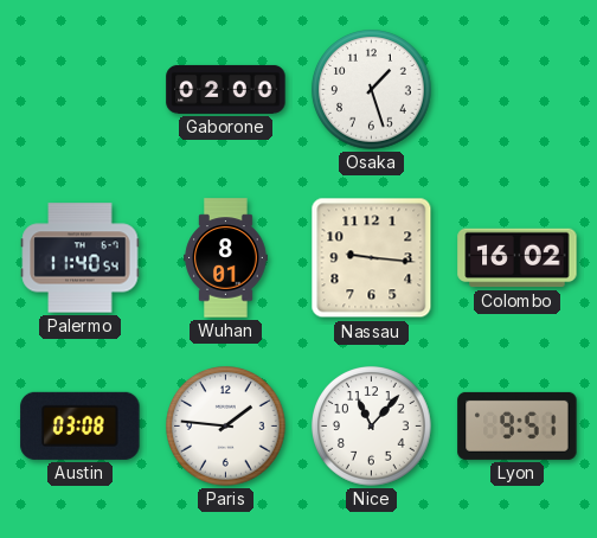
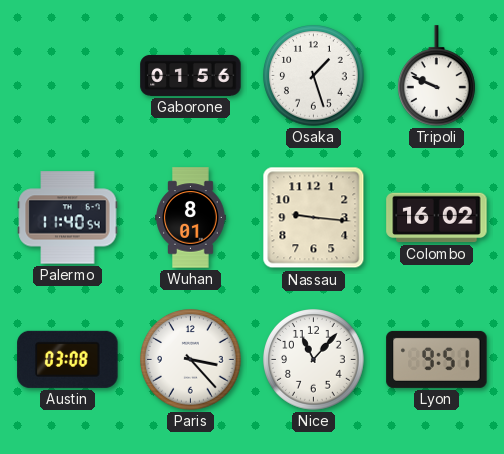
Gaborone: 02:00 -> 01:56
Tripoli: none -> 9:49
Paris: 1:46 -> 3:23
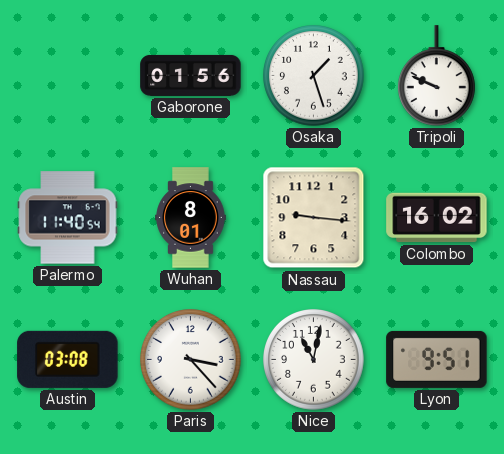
Nice: 11:07 -> 11:02
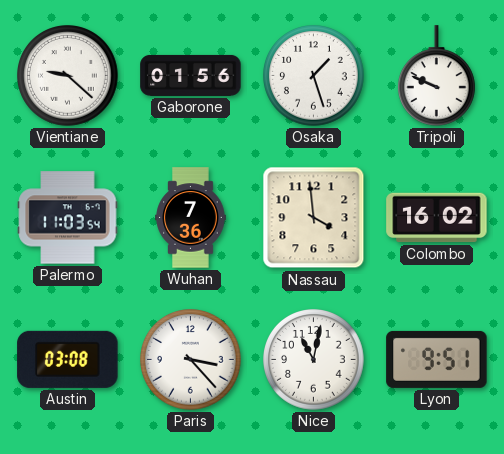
Vientiane: none -> 9:22
Palermo: 11:40 -> 11:03
Wuhan: 8:01 -> 7:36
Nassau: 9:16 -> 3:59
